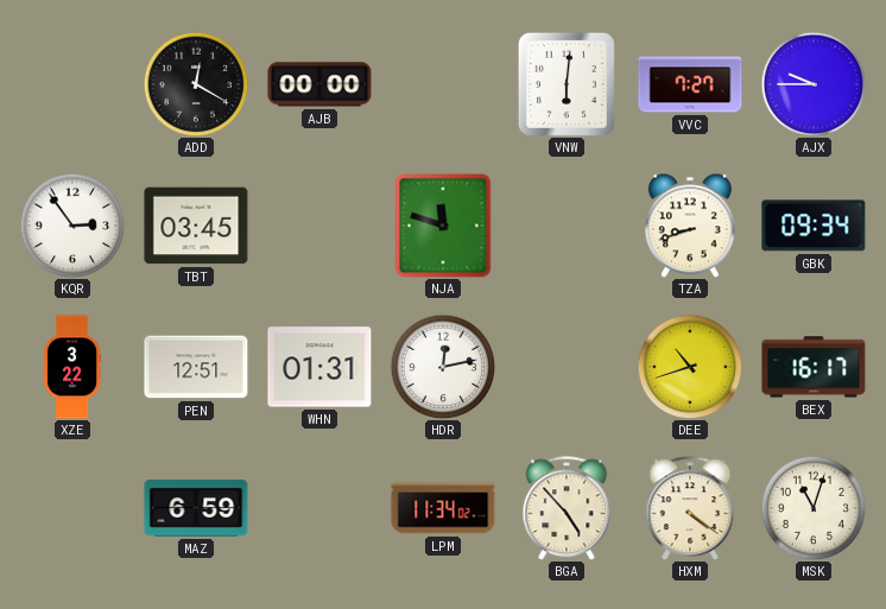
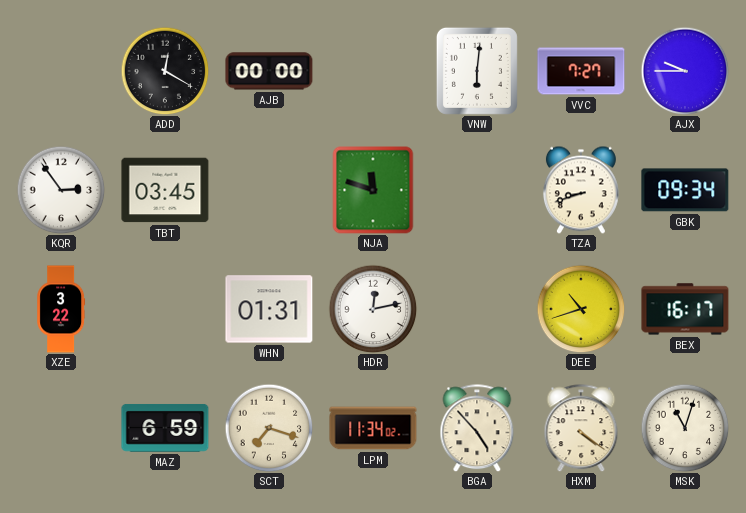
PEN: 12:51 -> none
SCT: none -> 7:18
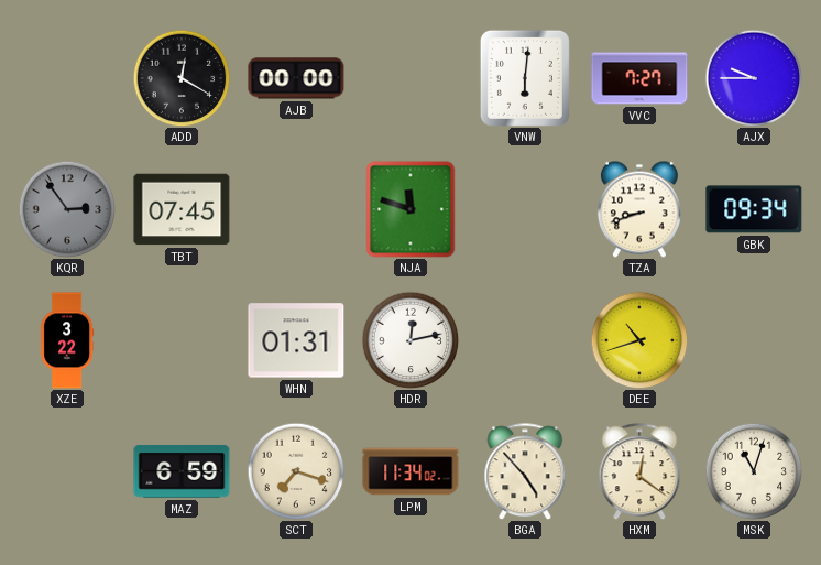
KQR dial: white -> grey
TBT: 03:45 -> 07:45
BEX: 16:17 -> none
HXM: 4:21 -> 12:21
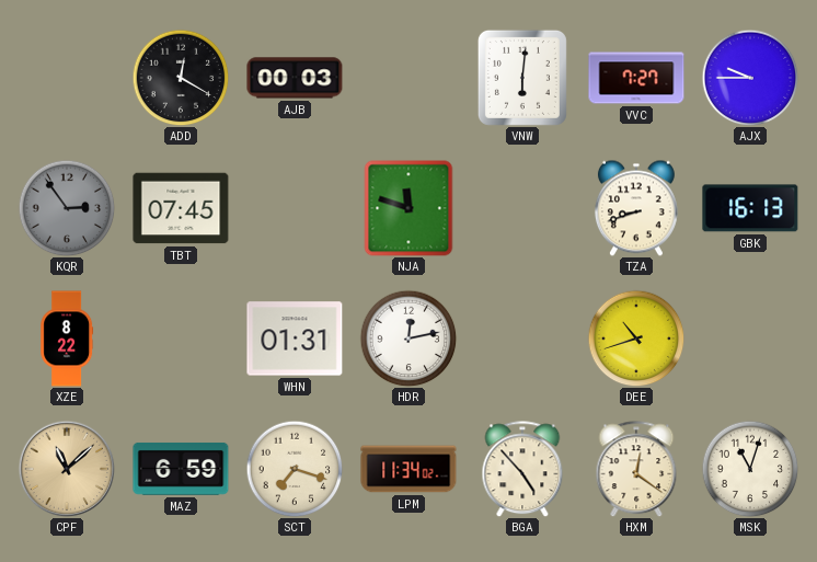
AJB: 00:00 -> 00:03
GBK: 09:34 -> 16:13
XZE: 3:22 -> 8:22
CPF: none -> 11:08
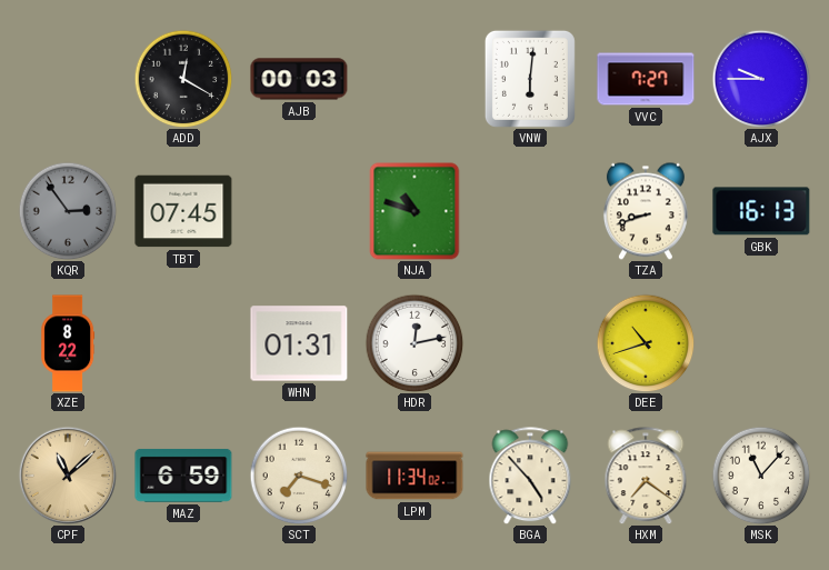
NJA: 11:48 -> 10:48
HXM: 12:21 -> 7:21
MSK: 11:03 -> 11:07
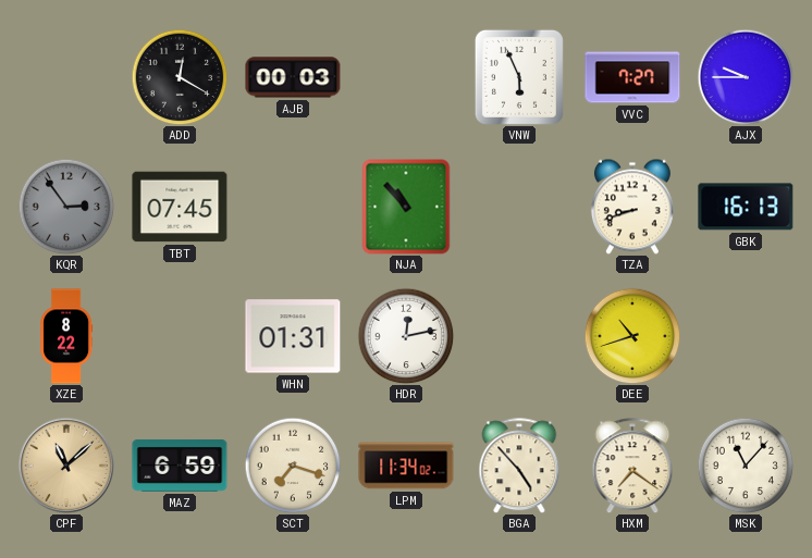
VNW: 6:01 -> 5:56
NJA: 10:48 -> 10:53
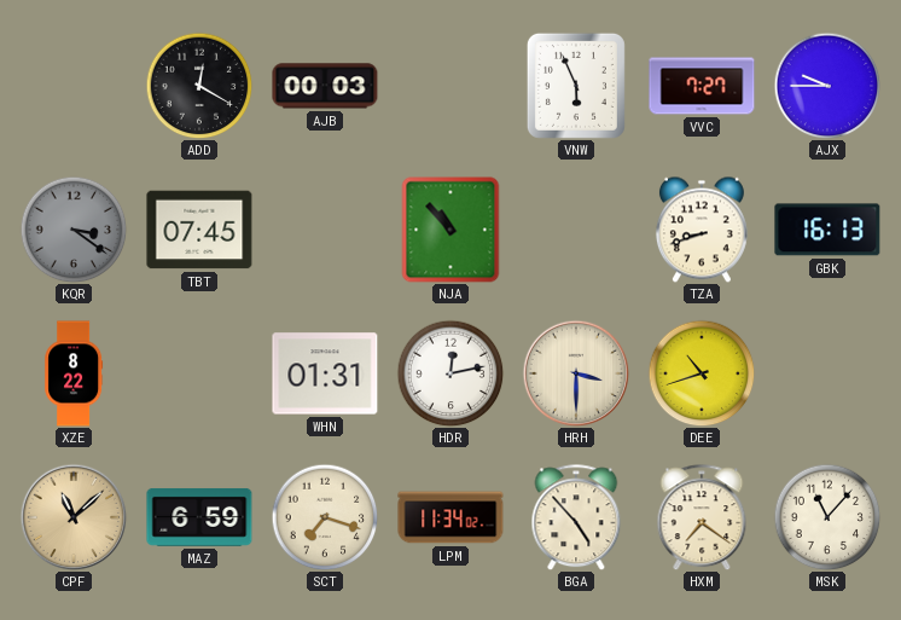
KQR: 2:54 -> 3:21
HRH: none -> 3:30
